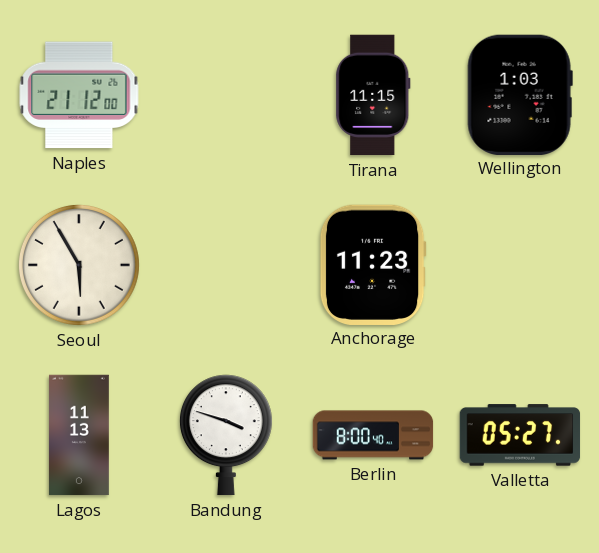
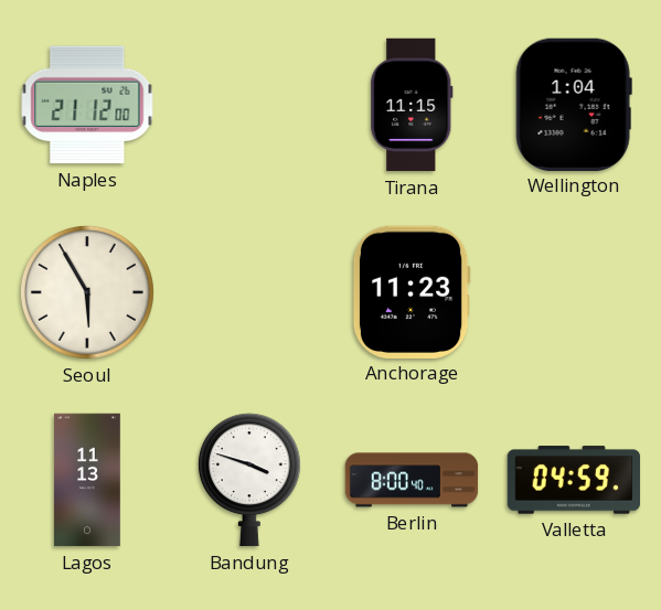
Wellington: 1:03 -> 1:04
Valletta: 05:27 -> 04:59
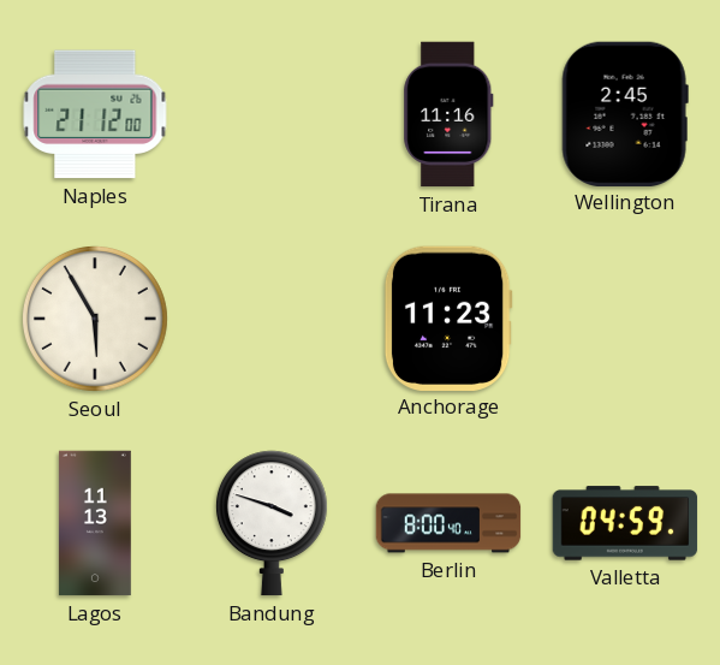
Tirana: 11:15 -> 11:16
Wellington: 1:04 -> 2:45
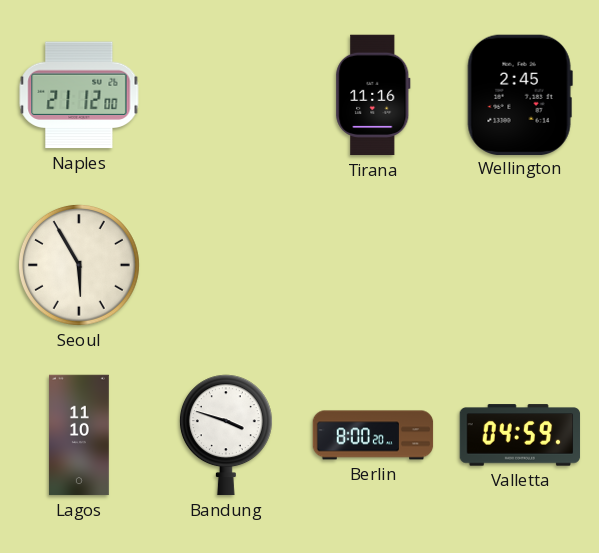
Anchorage: 11:23 -> none
Lagos: 11:13 -> 11:10
Berlin: 8:00:40 -> 8:00:20
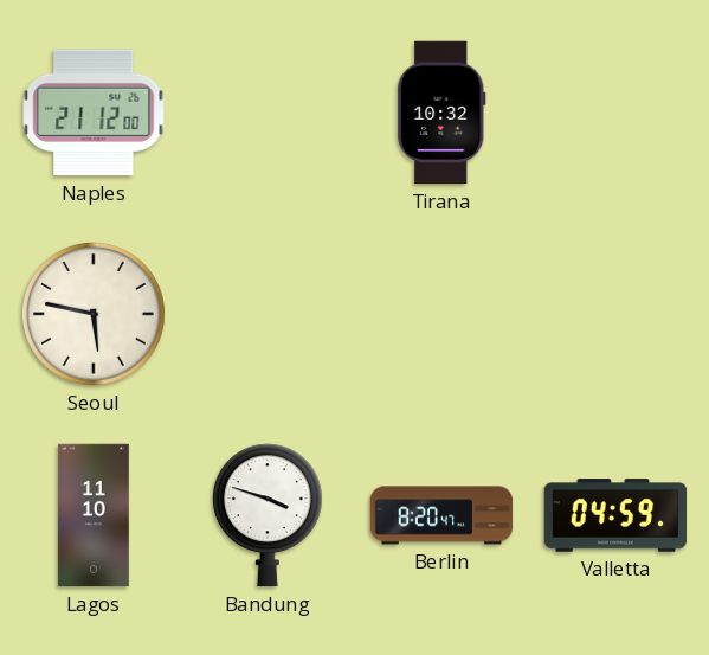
Tirana: 11:16 -> 10:32
Wellington: 2:45 -> none
Seoul: 5:55 -> 5:47
Berlin: 8:00 -> 8:20
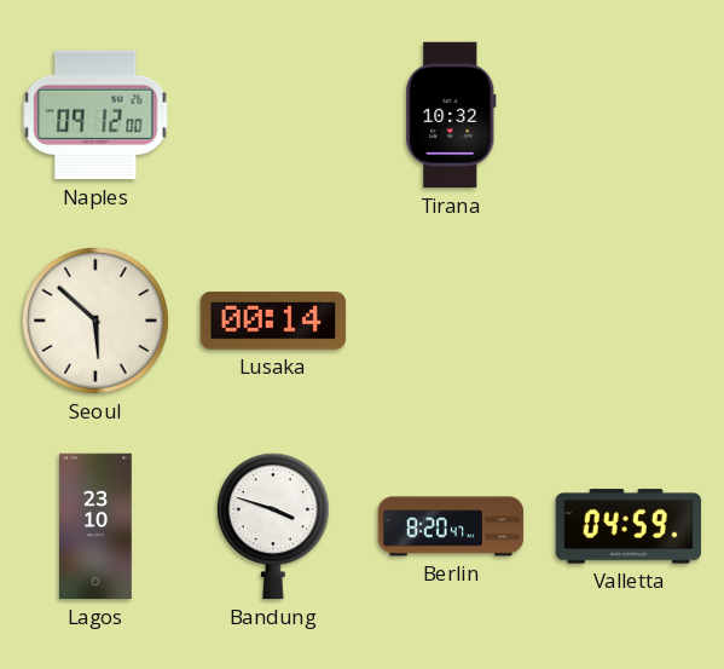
Naples: 21:12 -> 09:12
Seoul: 5:47 -> 5:52
Lusaka: none -> 00:14
Lagos: 11:10 -> 23:10
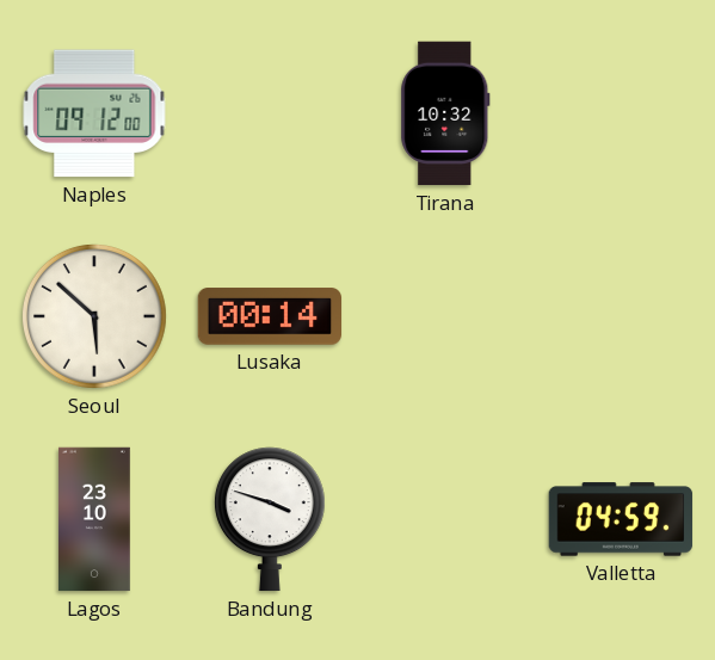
Berlin: 8:20 -> none
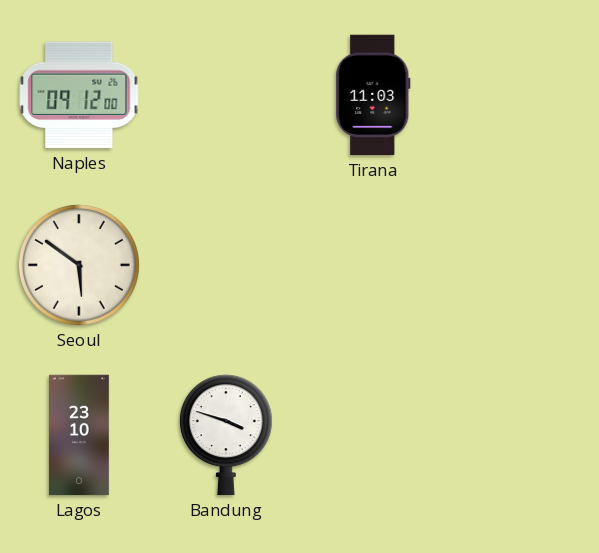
Tirana: 10:32 -> 11:03
Seoul: 5:52 -> 5:51
Lusaka: 00:14 -> none
Valletta: 04:59 -> none
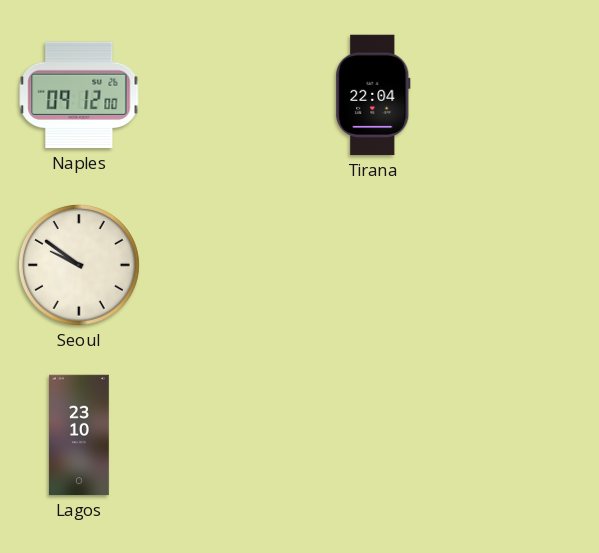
Tirana: 11:03 -> 22:04
Seoul: 5:51 -> 9:51
Bandung: 3:48 -> none
